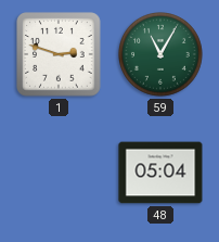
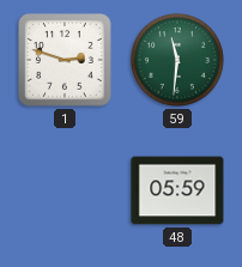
59: 11:05 -> 11:31
48: 05:04 -> 05:59
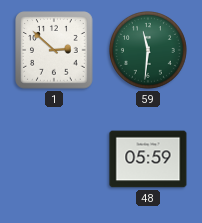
1: 2:48 -> 2:52
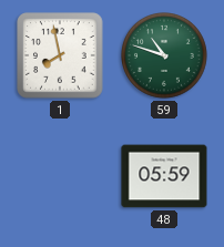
1: 2:52 -> 7:58
59: 11:31 -> 10:48
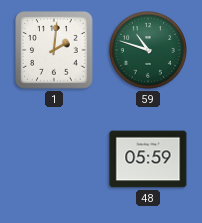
1: 7:58 -> 2:01
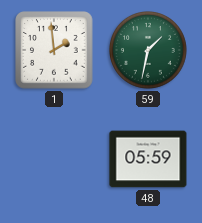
1: 2:01 -> 1:59
59: 10:48 -> 1:32
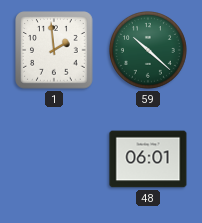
59: 1:32 -> 10:22
48: 05:59 -> 06:01
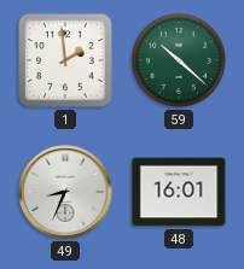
49: none -> 8:34
48: 06:01 -> 16:01
